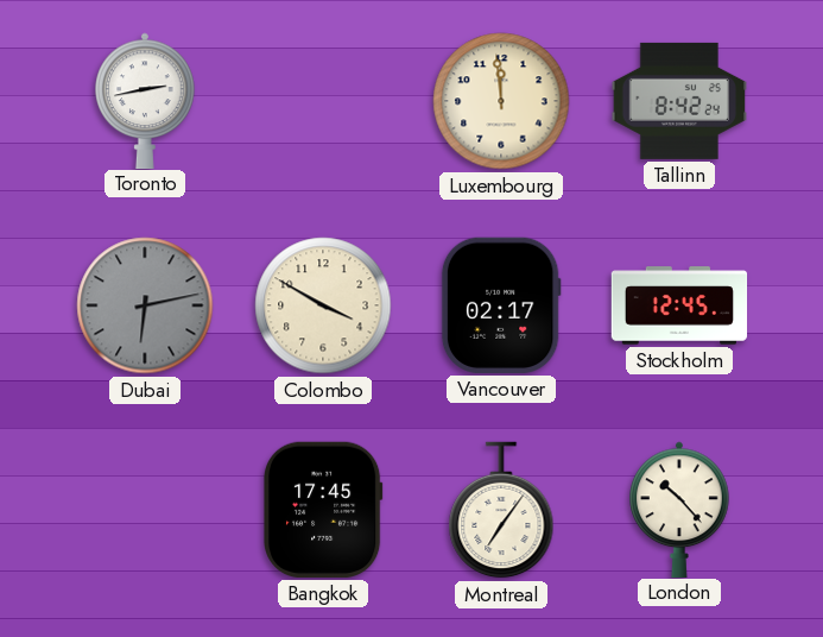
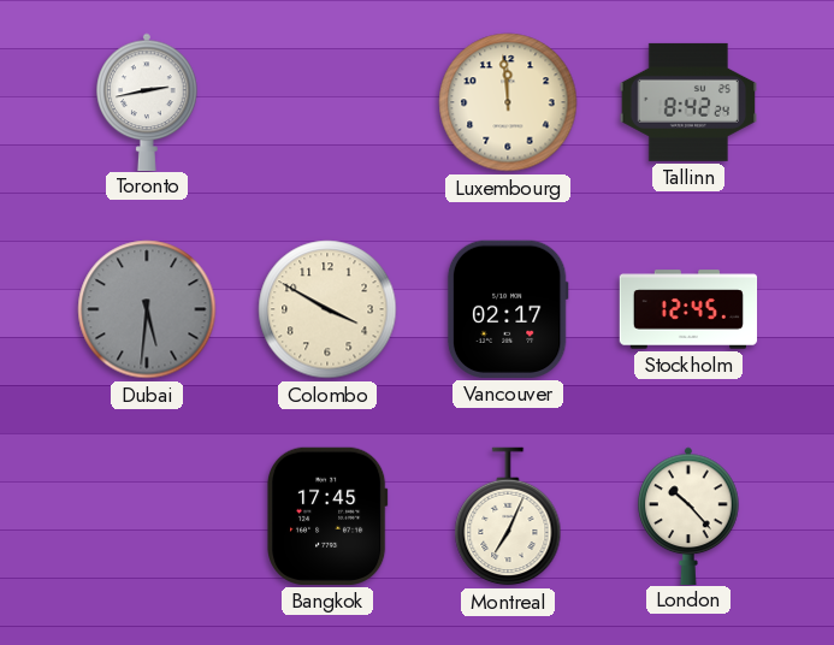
Dubai: 6:13 -> 5:31
Montreal: 7:06 -> 7:04
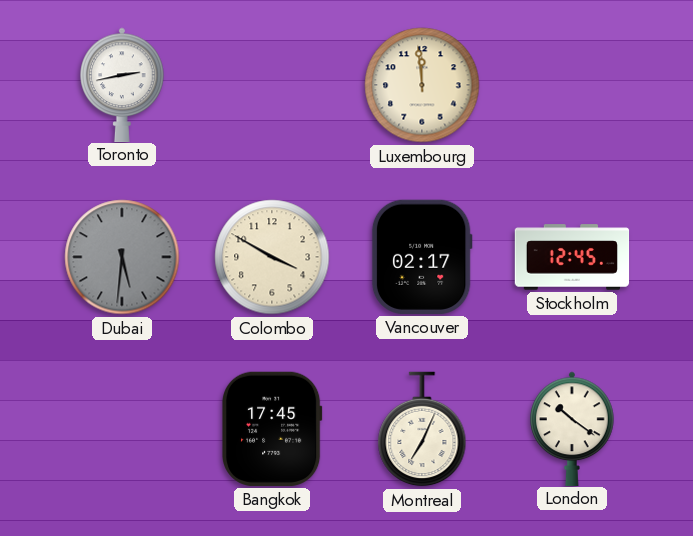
Tallinn: 8:42 -> none
London: 10:23 -> 10:21
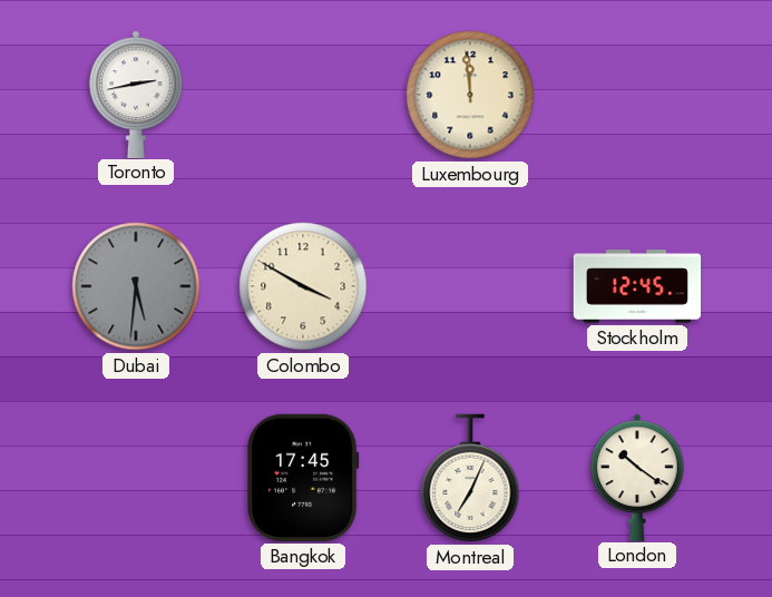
Vancouver: 02:17 -> none
